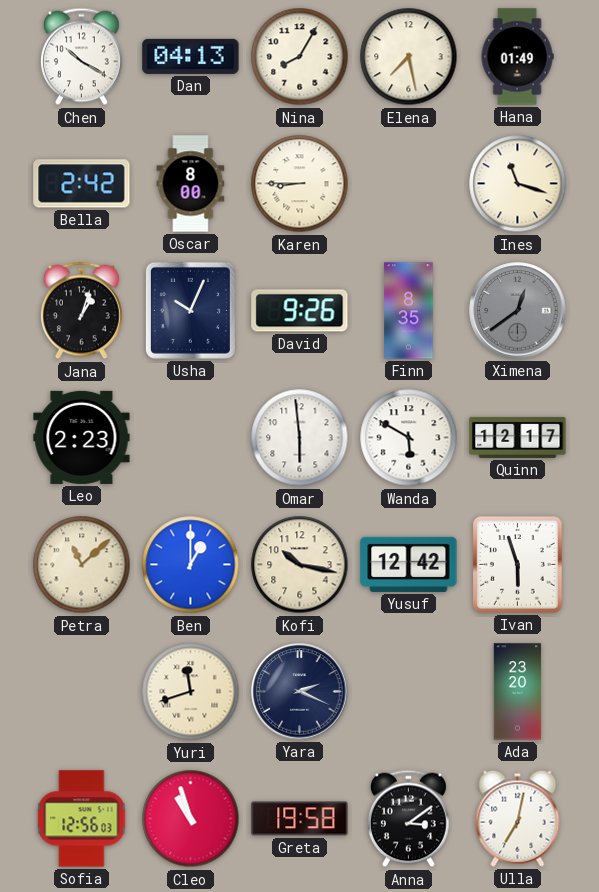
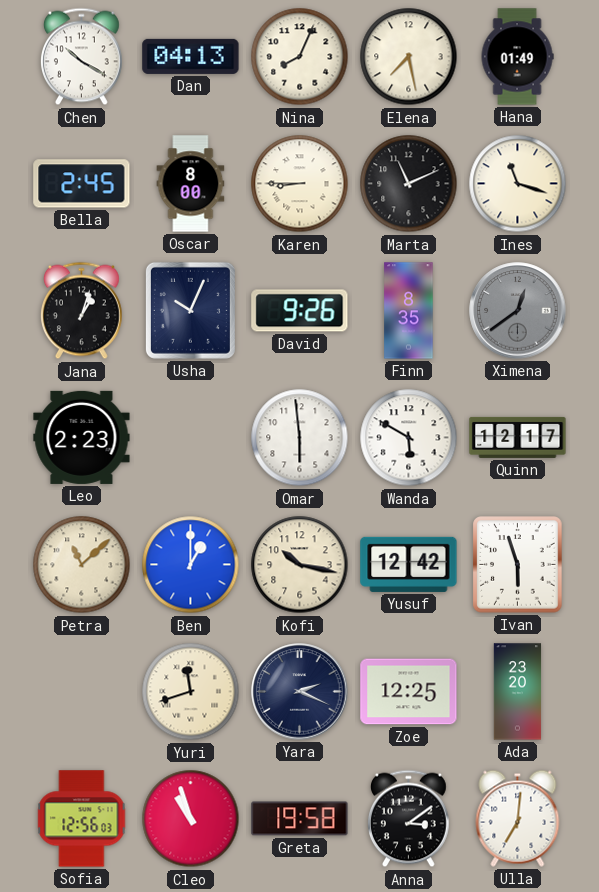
Nina: 8:05 -> 8:04
Bella: 2:42 -> 2:45
Marta: none -> 11:11
Zoe: none -> 12:25
Ulla: 7:02 -> 7:01
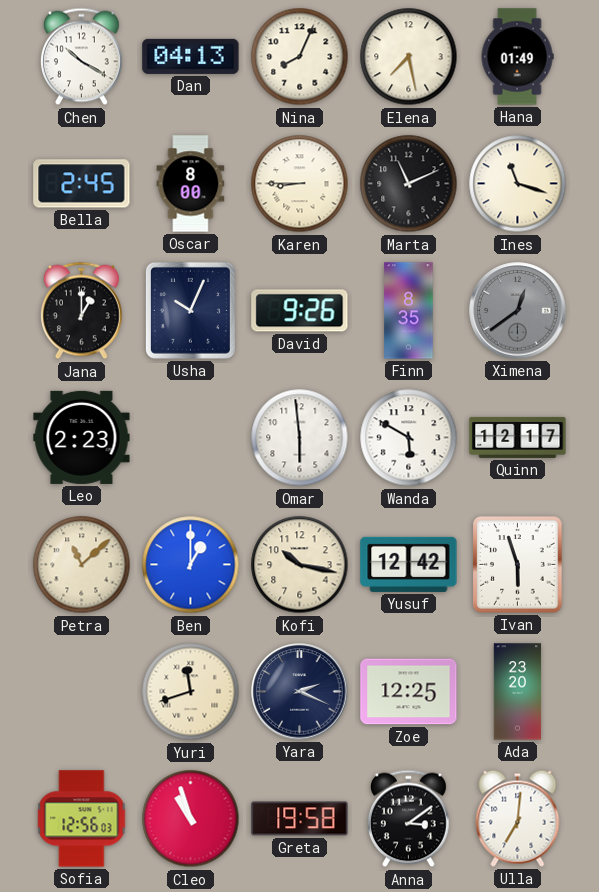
Jana: 1:03 -> 1:00
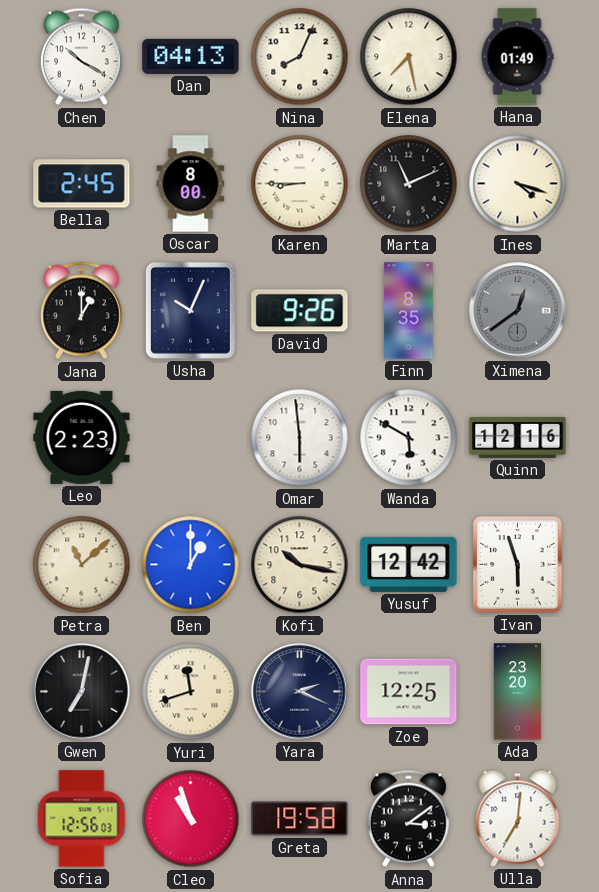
Ines: 11:18 -> 4:18
Quinn: 12:17 -> 12:16
Gwen: none -> 7:02
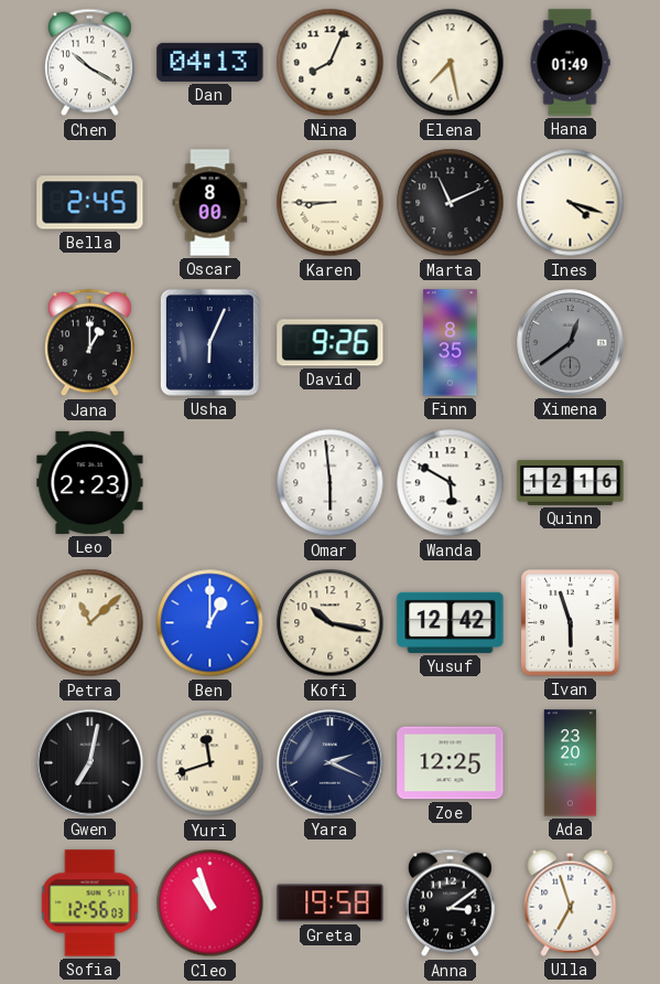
Usha: 10:04 -> 6:04
Ulla: 7:01 -> 6:57
